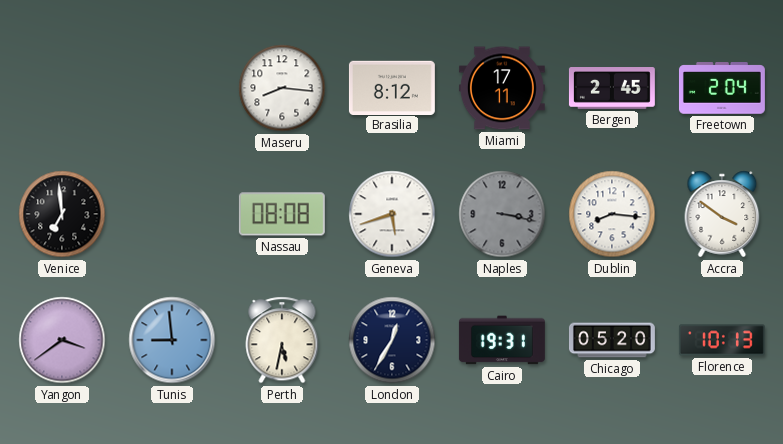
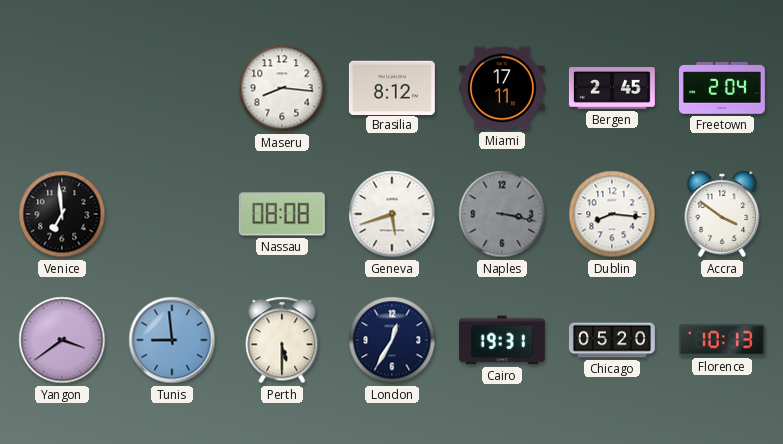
Perth: 5:32 -> 5:30
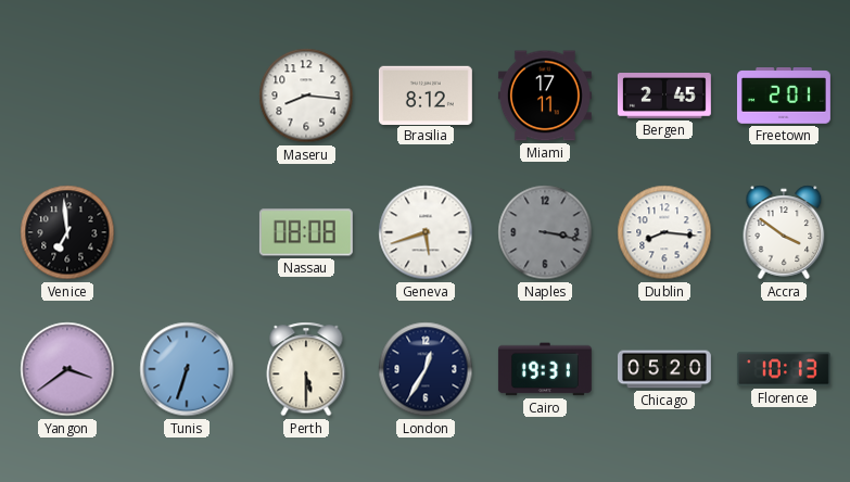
Freetown: 2:04 -> 2:01
Tunis: 8:59 -> 6:33
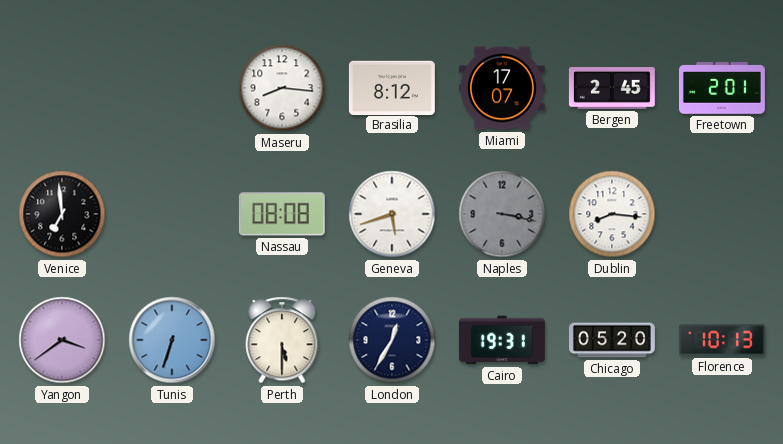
Miami: 17:11 -> 17:07
Accra: 3:51 -> none
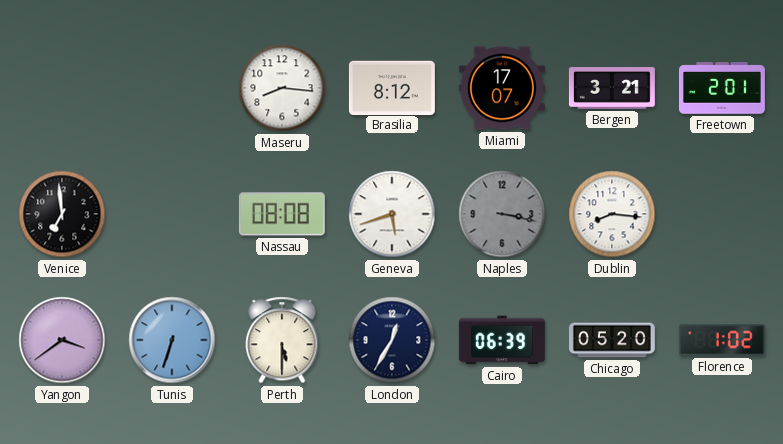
Bergen: 2:45 -> 3:21
Cairo: 19:31 -> 06:39
Florence: 10:13 -> 1:02
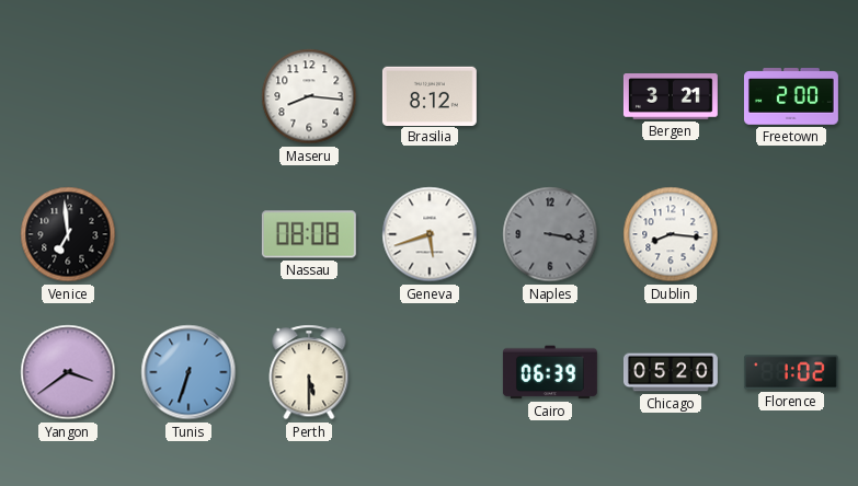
Miami: 17:07 -> none
Freetown: 2:01 -> 2:00
London: 12:35 -> none
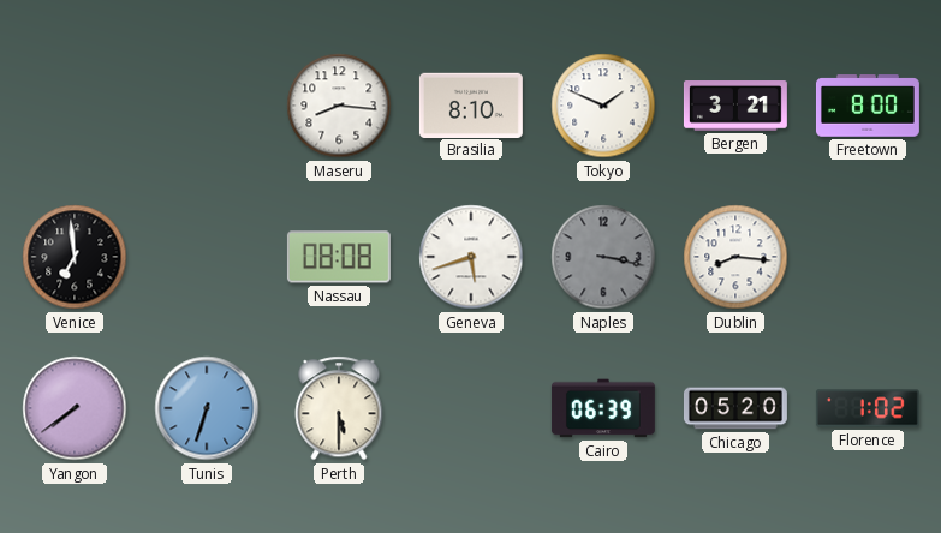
Brasilia: 8:12 -> 8:10
Tokyo: none -> 1:49
Freetown: 2:00 -> 8:00
Yangon: 3:39 -> 7:39
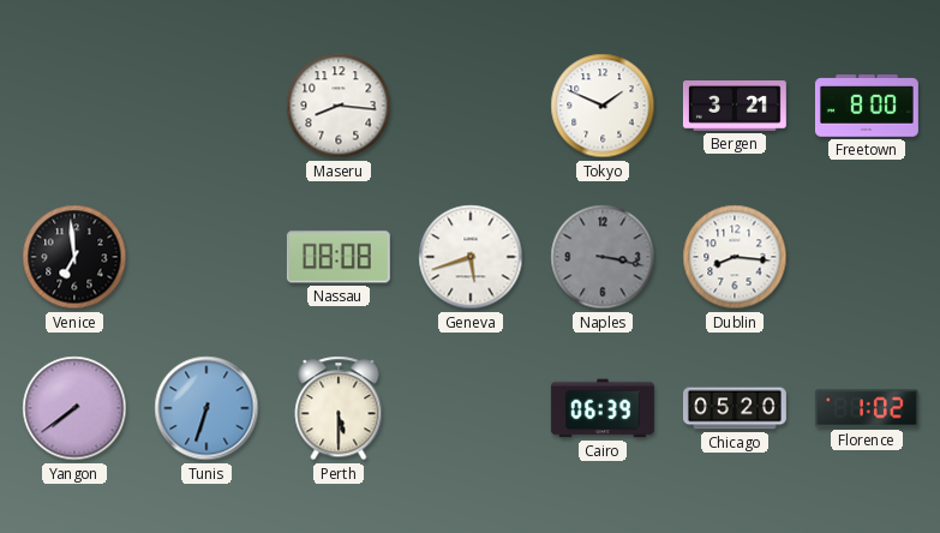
Brasilia: 8:10 -> none
